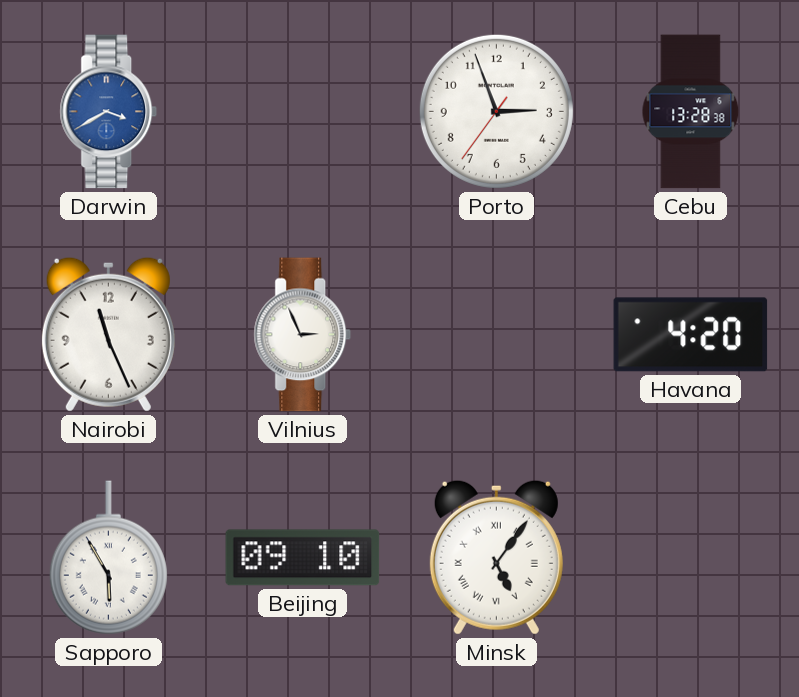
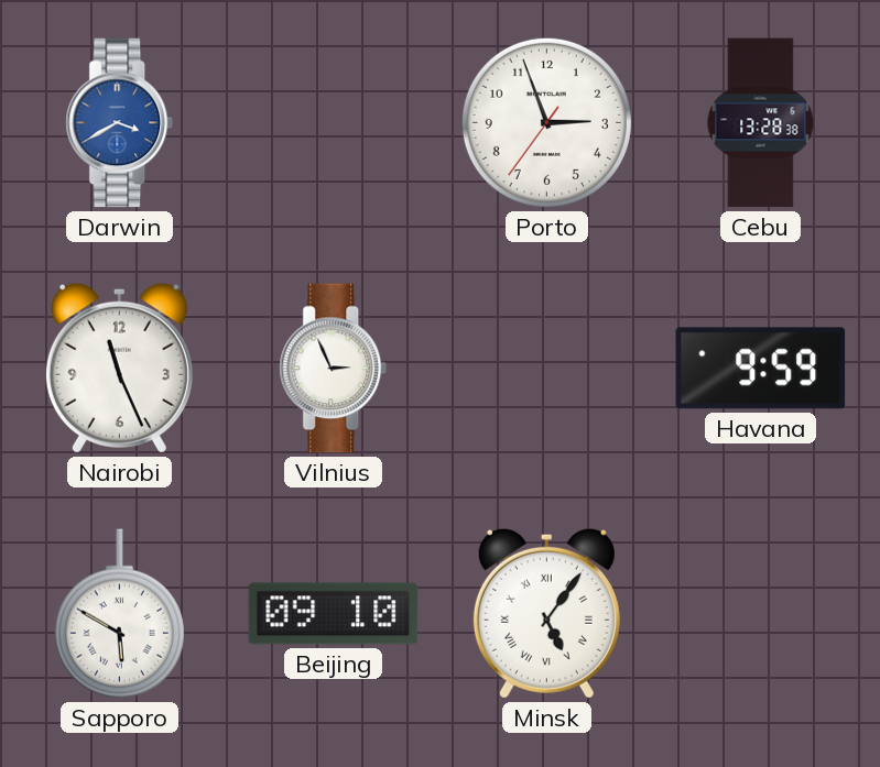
Havana: 4:20 -> 9:59
Sapporo: 5:55 -> 5:50
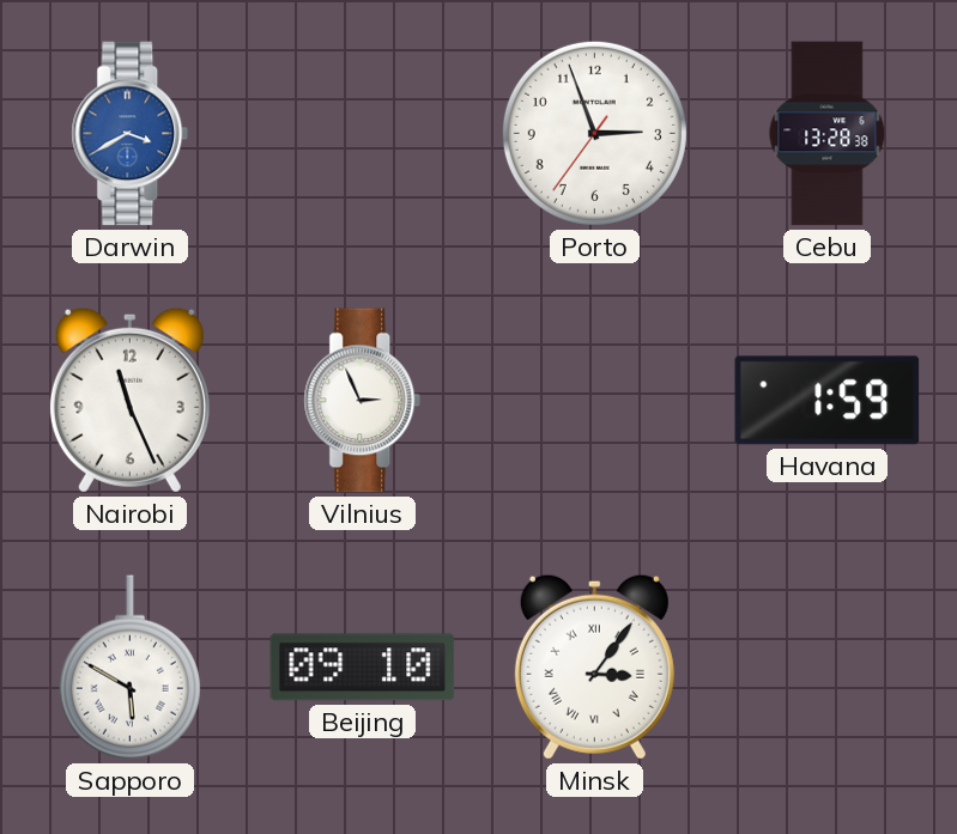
Havana: 9:59 -> 1:59
Minsk: 5:06 -> 3:06
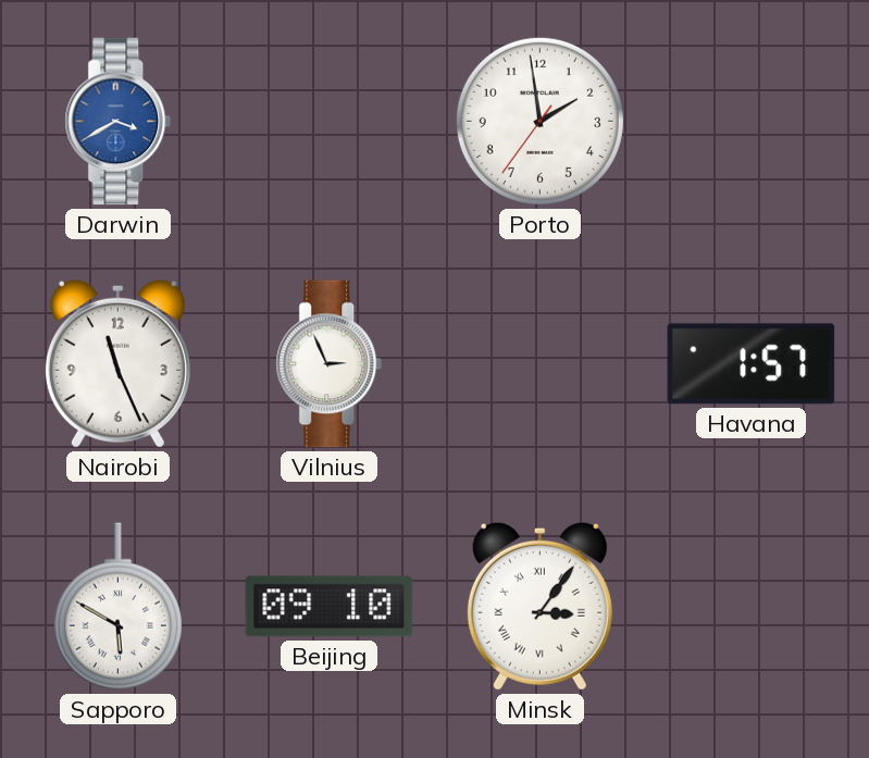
Porto: 2:56 -> 1:58
Cebu: 13:28 -> none
Havana: 1:59 -> 1:57
